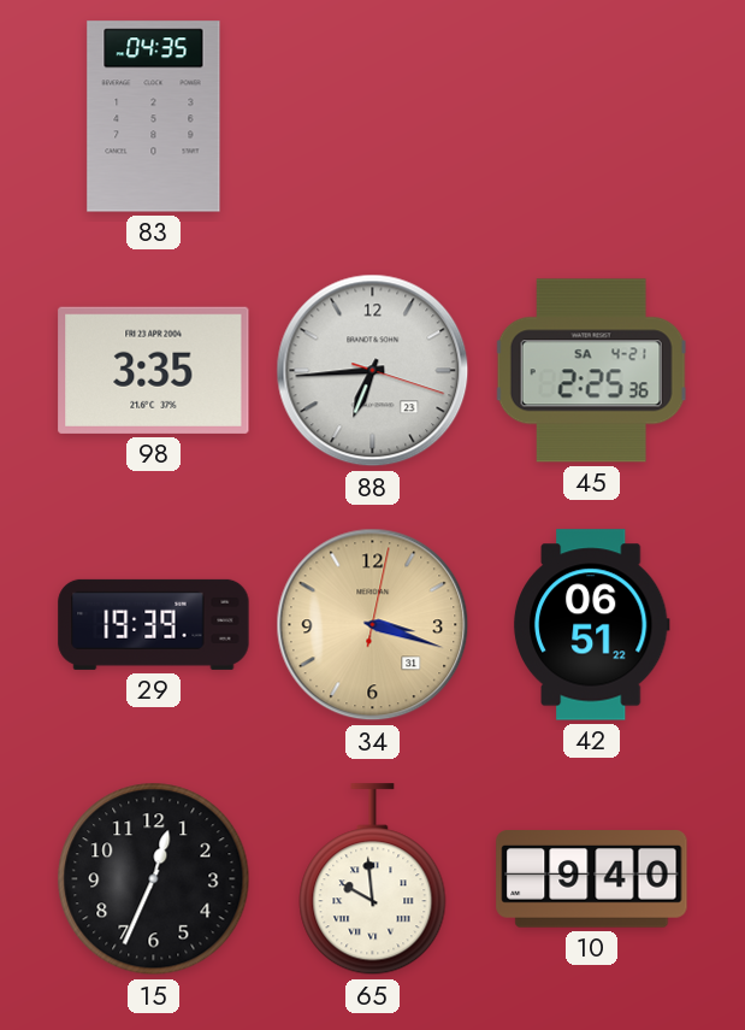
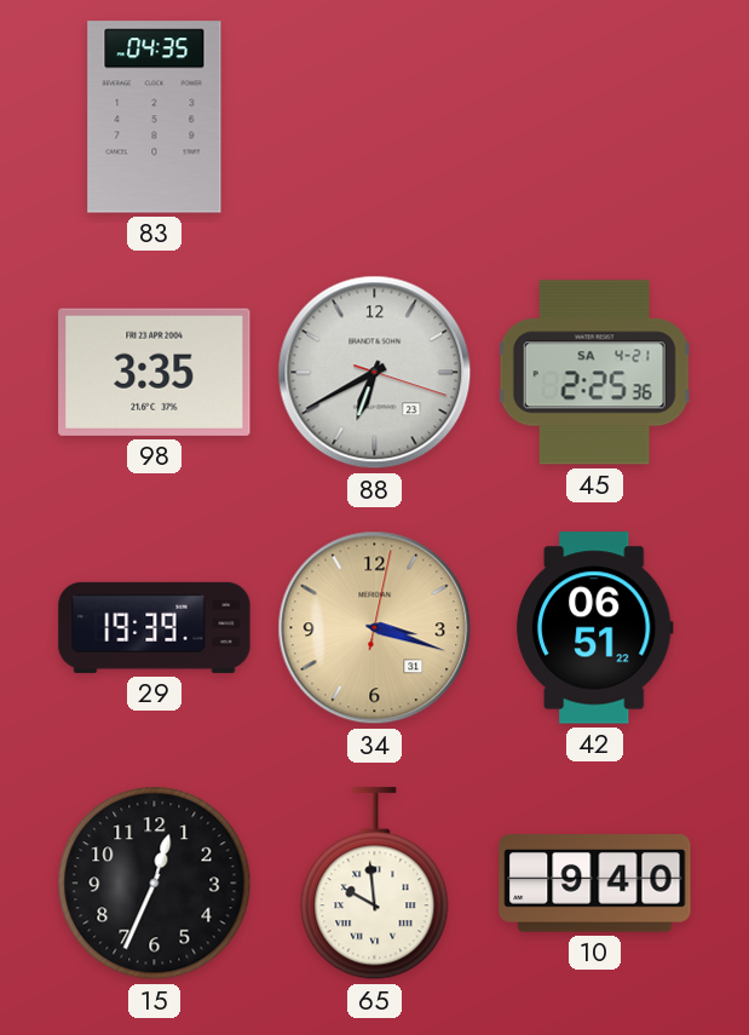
88: 6:44 -> 6:40
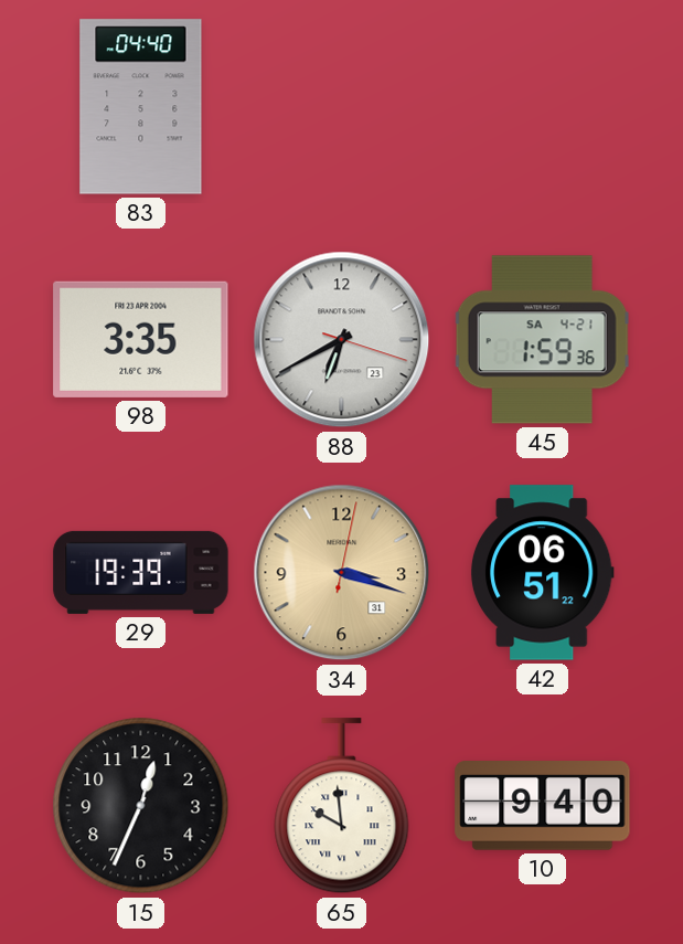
83: 04:35 -> 04:40
45: 2:25 -> 1:59
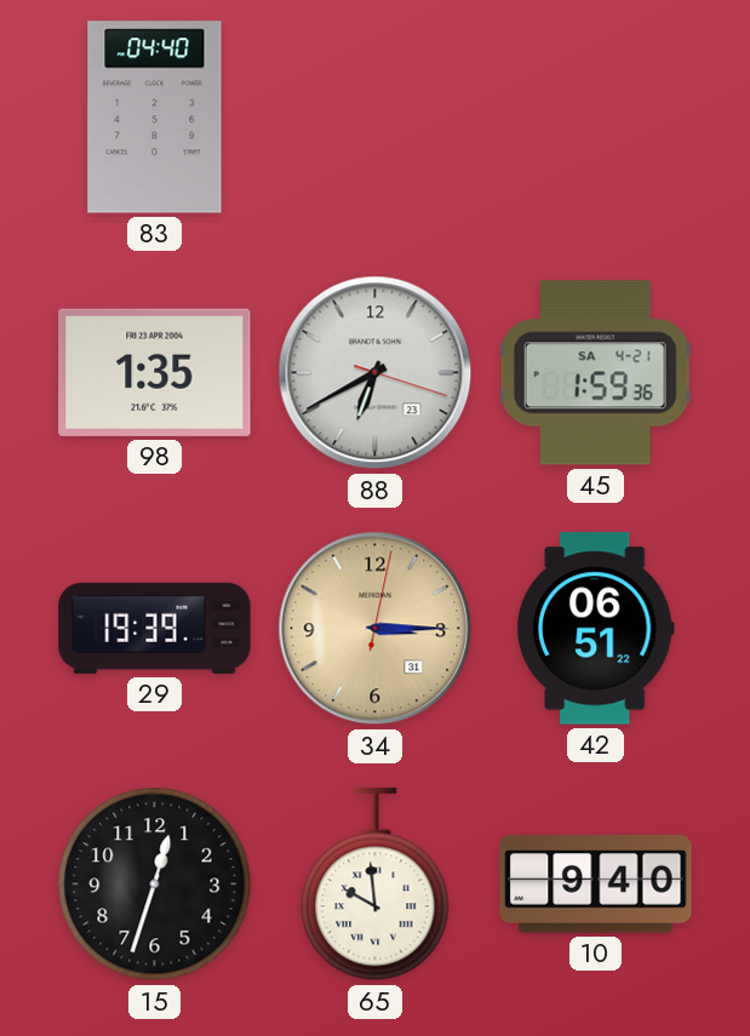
98: 3:35 -> 1:35
34: 3:18 -> 3:15
15: 12:34 -> 12:33
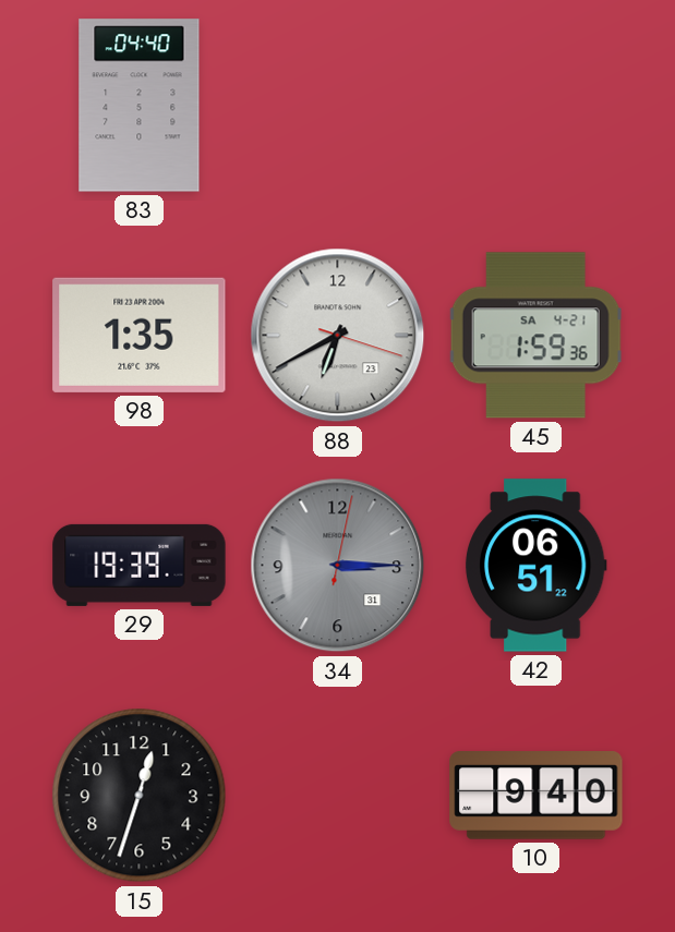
34 dial: champagne -> grey
65: 9:59 -> none
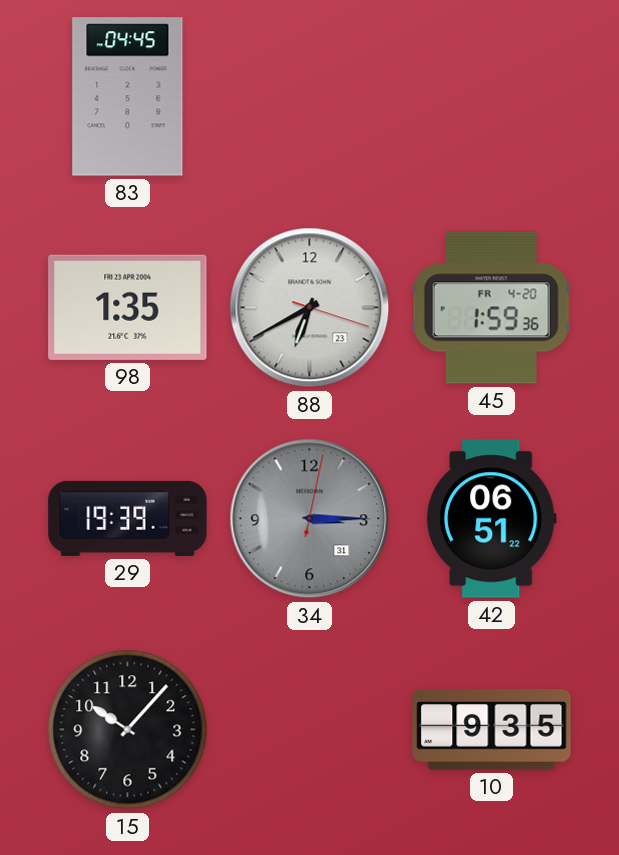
83: 04:40 -> 04:45
45 date: SA 4-21 -> FR 4-20
15: 12:33 -> 10:07
10: 9:40 -> 9:35
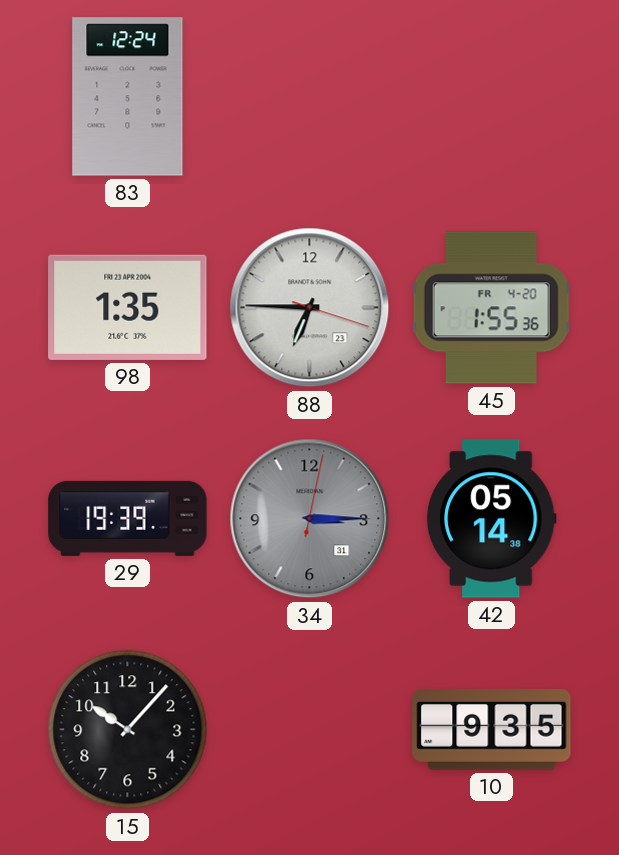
83: 04:45 -> 12:24
88: 6:40 -> 6:45
45: 1:59 -> 1:55
42: 06:51 -> 05:14
